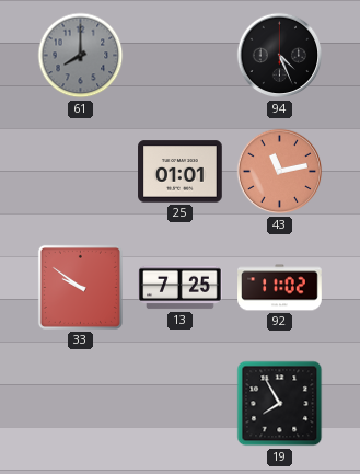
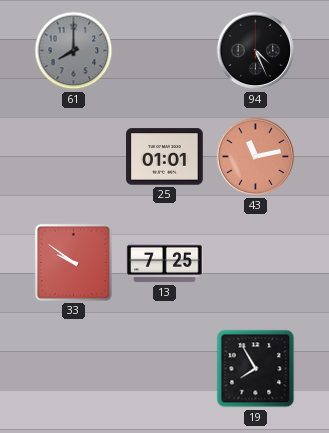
92: 11:02 -> none
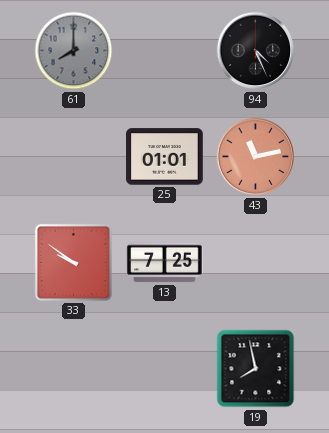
19: 7:55 -> 7:58
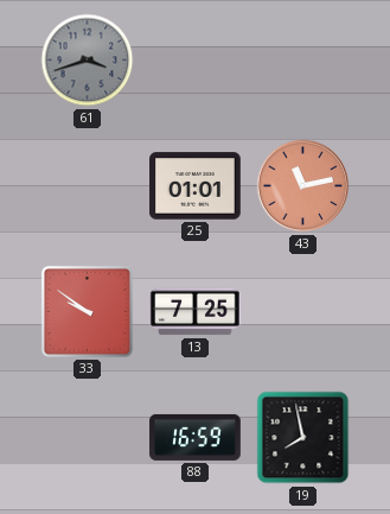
61: 8:00 -> 3:42
94: 4:26 -> none
88: none -> 16:59
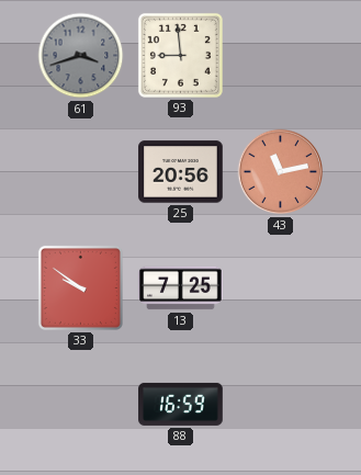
93: none -> 8:59
25: 01:01 -> 20:56
19: 7:58 -> none
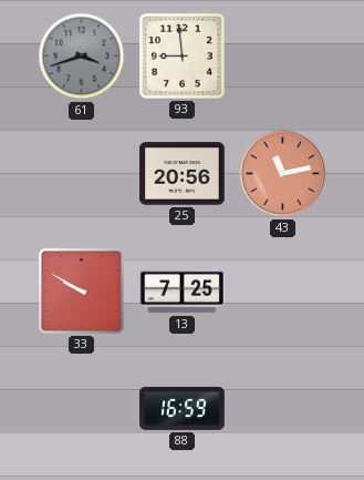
33: 9:51 -> 9:50
